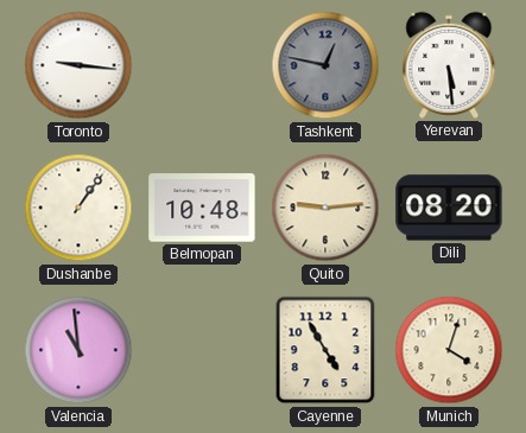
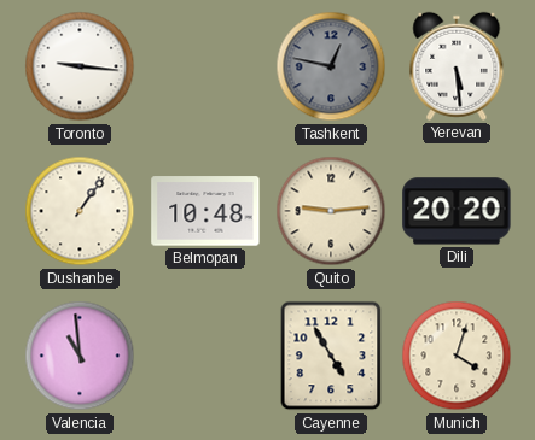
Dili: 08:20 -> 20:20
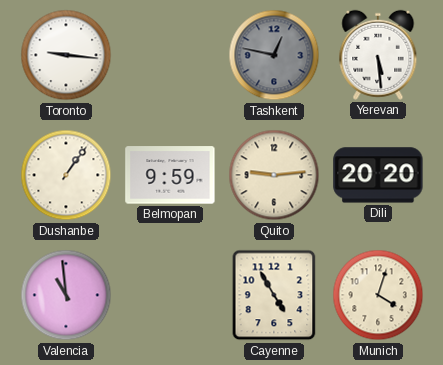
Belmopan: 10:48 -> 9:59
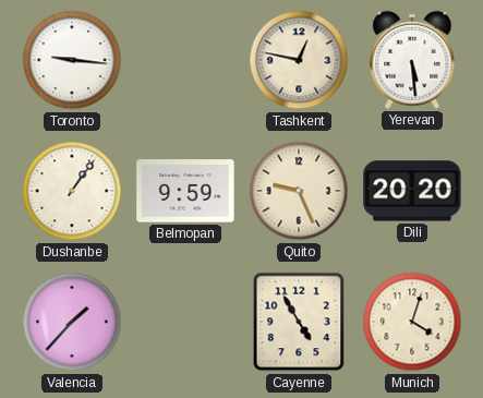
Tashkent dial: grey -> cream
Quito: 9:14 -> 9:26
Valencia: 10:59 -> 1:37
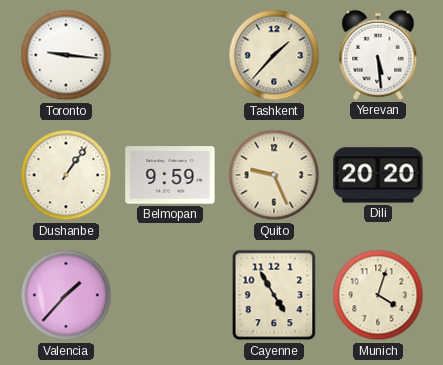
Tashkent: 12:47 -> 1:37
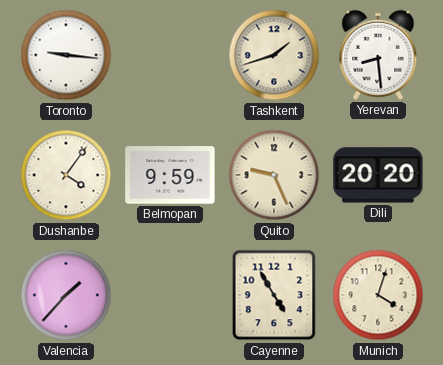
Tashkent: 1:37 -> 1:42
Yerevan: 5:29 -> 8:29
Dushanbe: 1:06 -> 4:06
